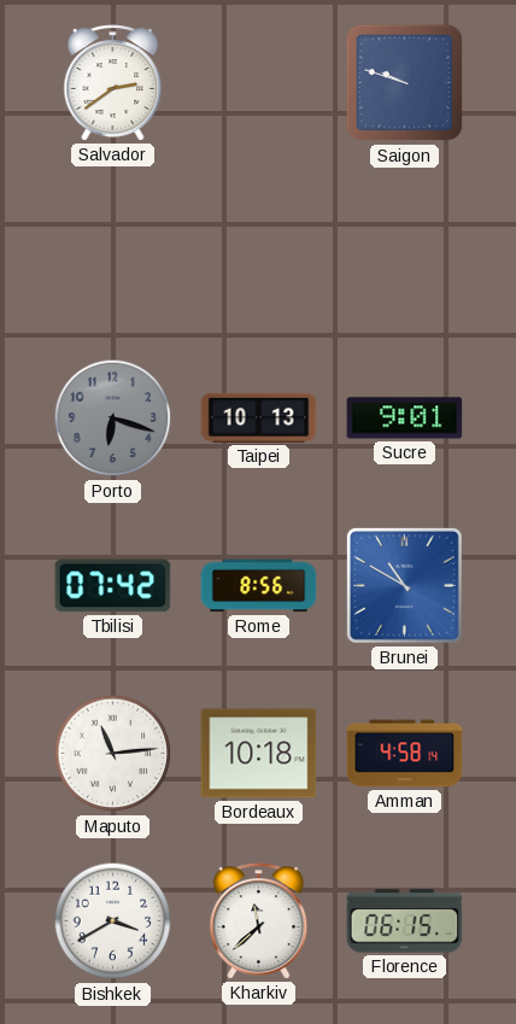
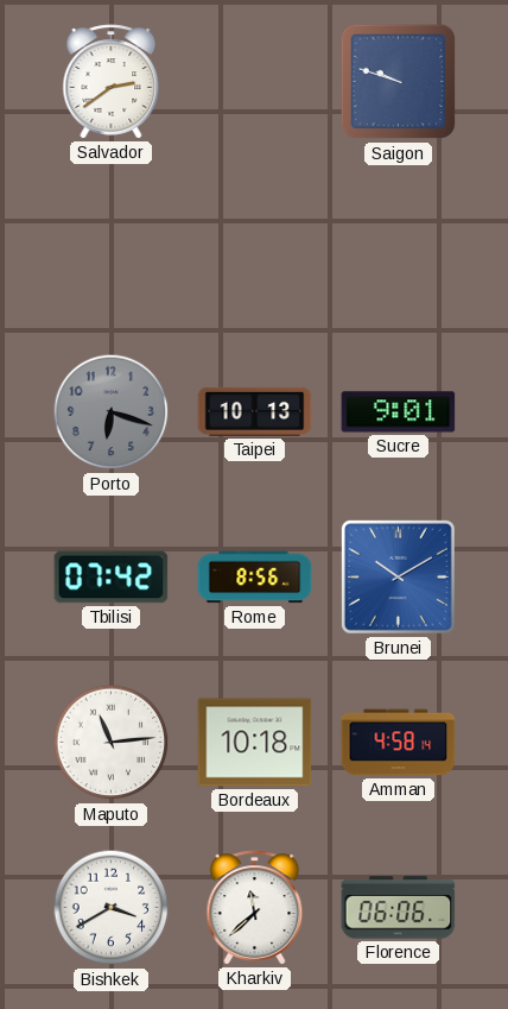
Brunei: 10:50 -> 10:10
Florence: 06:15 -> 06:06
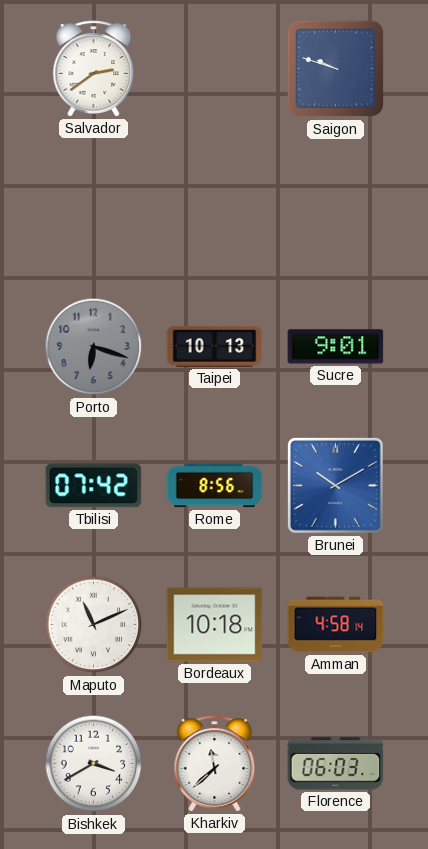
Maputo: 11:14 -> 11:11
Florence: 06:06 -> 06:03
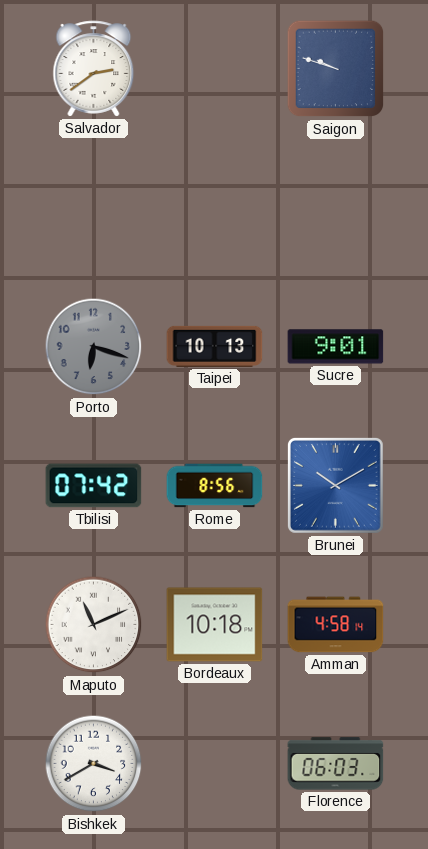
Kharkiv: 11:38 -> none
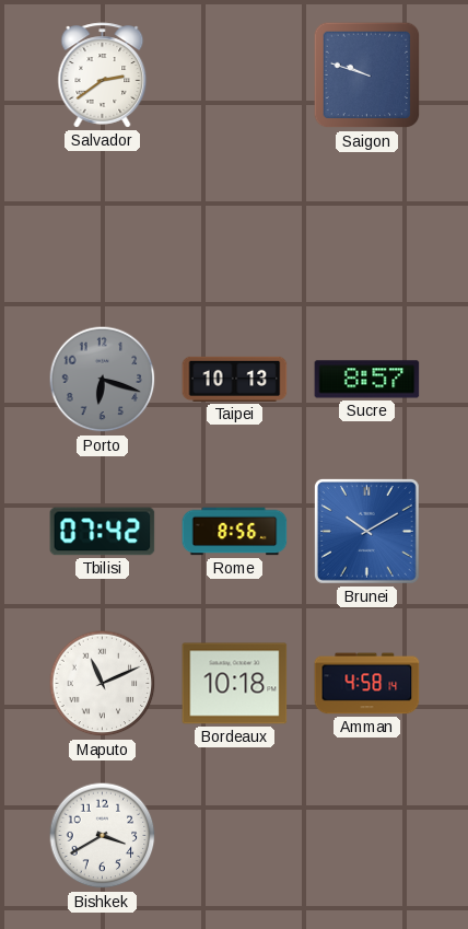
Sucre: 9:01 -> 8:57
Florence: 06:03 -> none
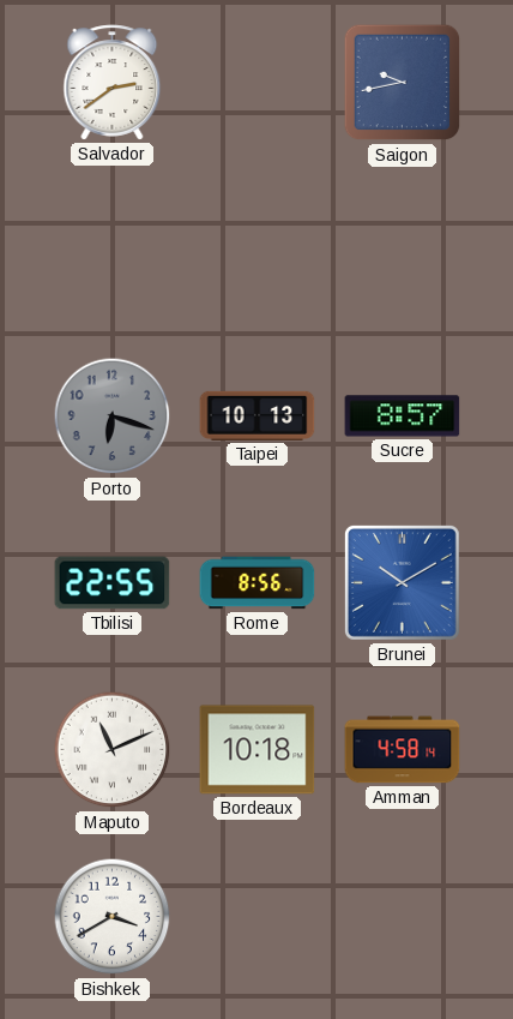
Saigon: 9:48 -> 9:43
Tbilisi: 07:42 -> 22:55
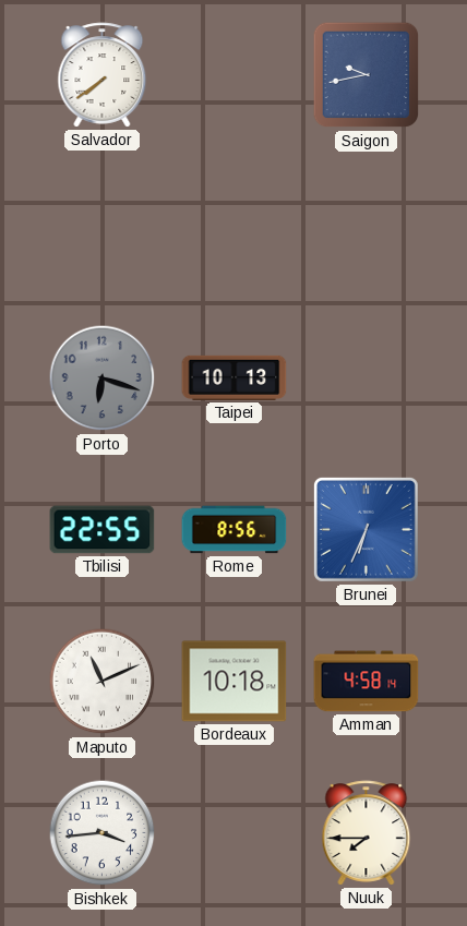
Salvador: 2:39 -> 7:39
Sucre: 8:57 -> none
Brunei: 10:10 -> 6:34
Bishkek: 3:40 -> 3:44
Nuuk: none -> 7:45
